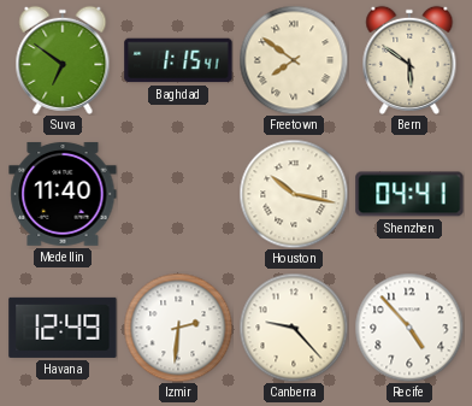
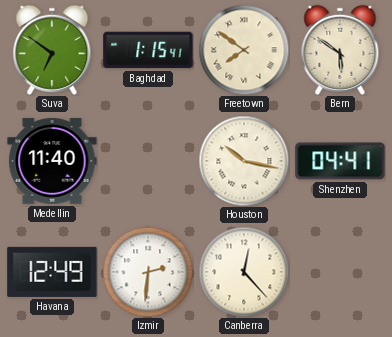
Canberra: 9:23 -> 12:23
Recife: 4:53 -> none
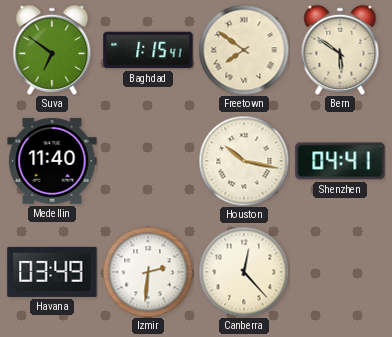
Havana: 12:49 -> 03:49
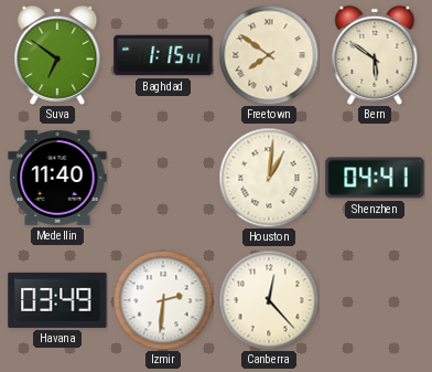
Houston: 10:17 -> 1:01
